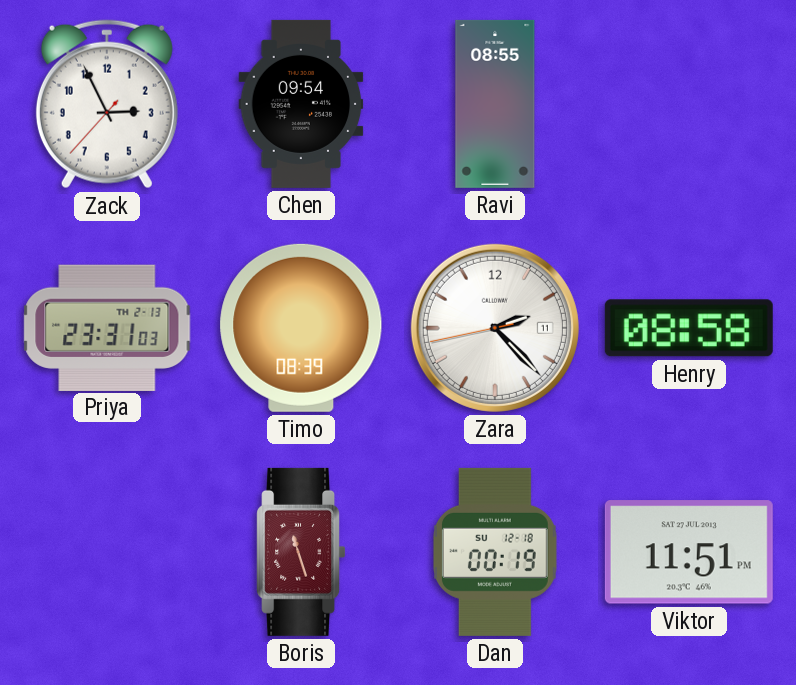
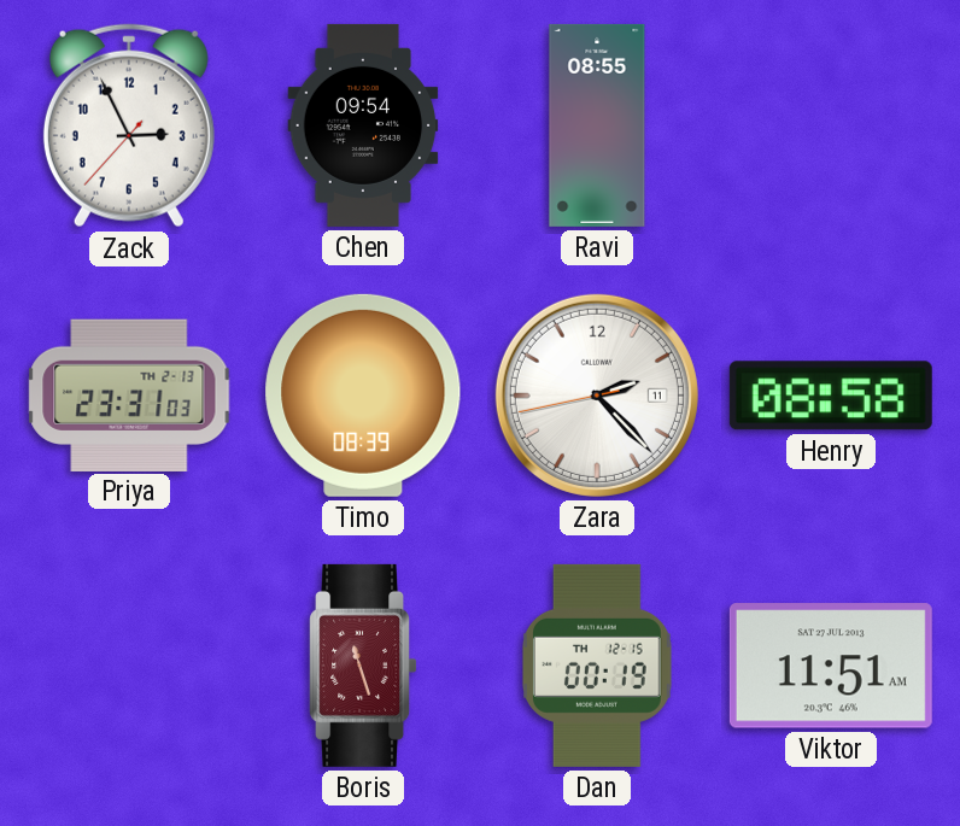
Dan date: SU 12-18 -> TH 12-15
Viktor: 11:51 PM -> 11:51 AM
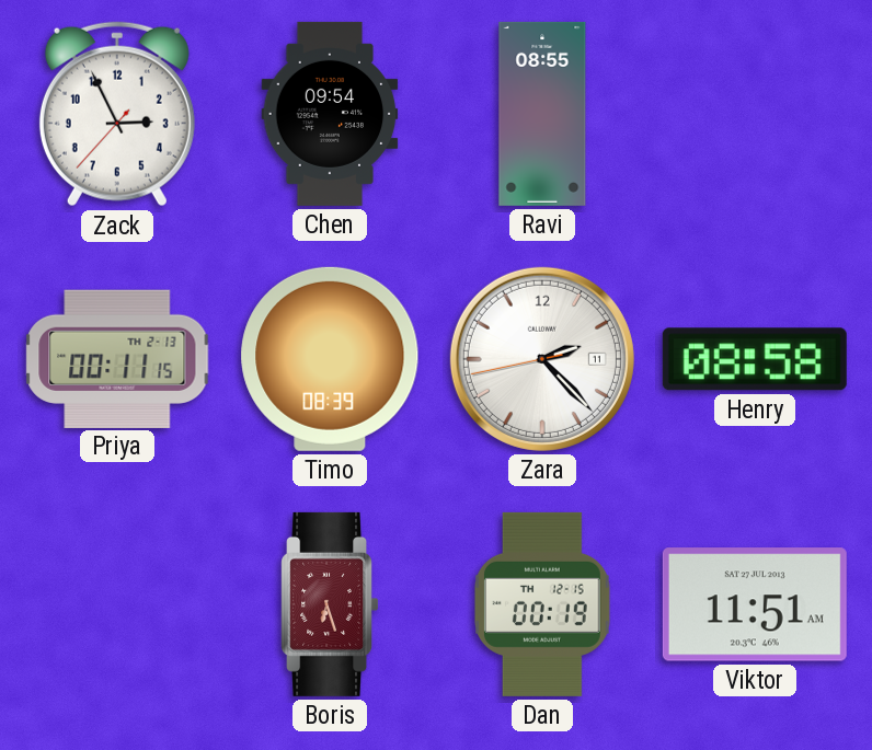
Priya: 23:31 -> 00:11
Boris: 11:27 -> 6:27
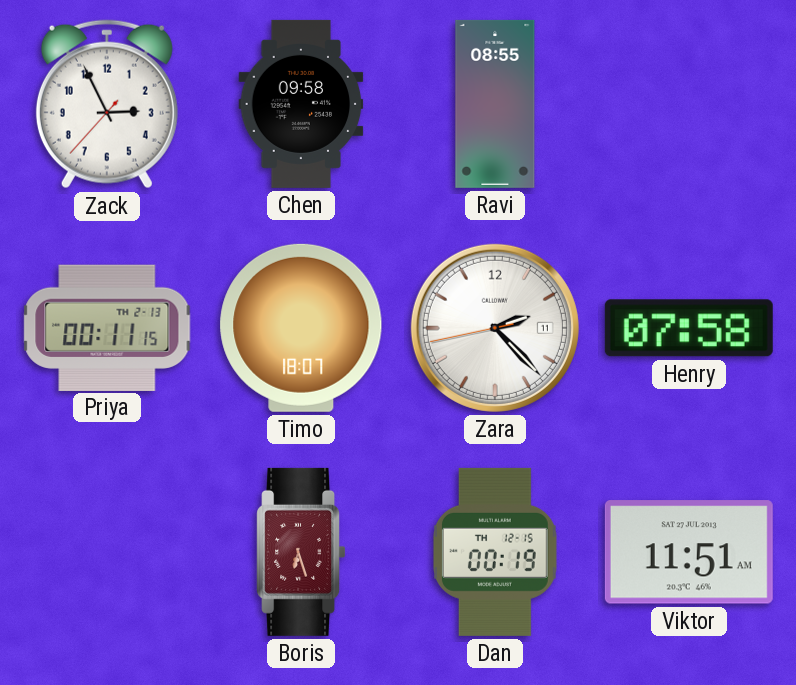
Chen: 09:54 -> 09:58
Timo: 08:39 -> 18:07
Henry: 08:58 -> 07:58
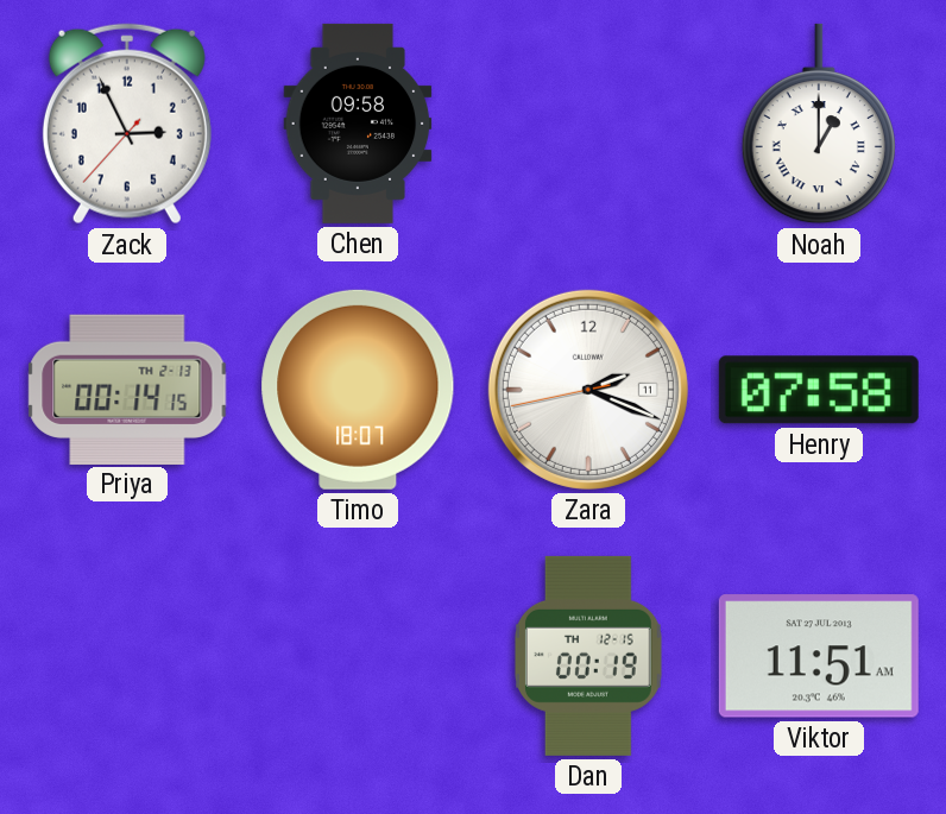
Ravi: 08:55 -> none
Noah: none -> 1:00
Priya: 00:11 -> 00:14
Zara: 2:22 -> 2:18
Boris: 6:27 -> none
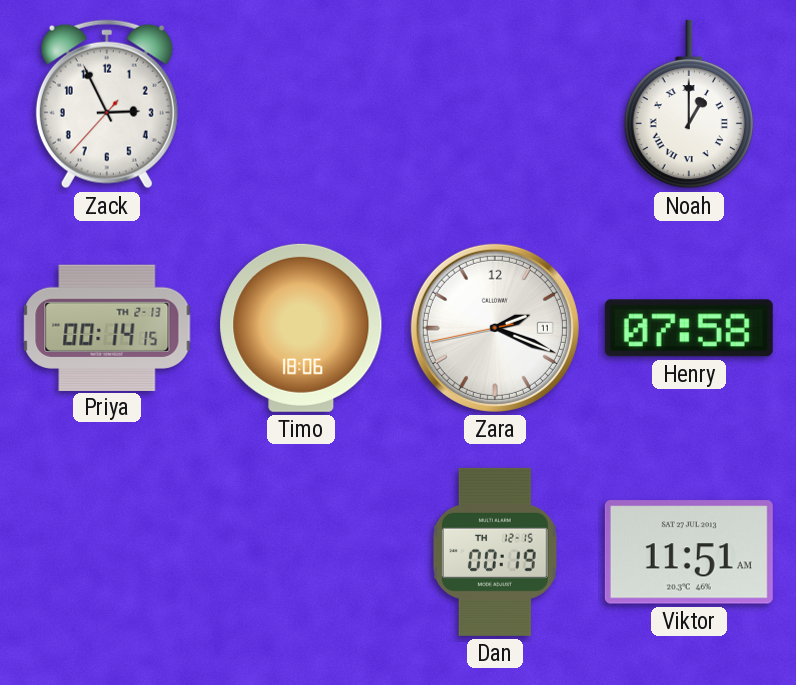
Chen: 09:58 -> none
Timo: 18:07 -> 18:06
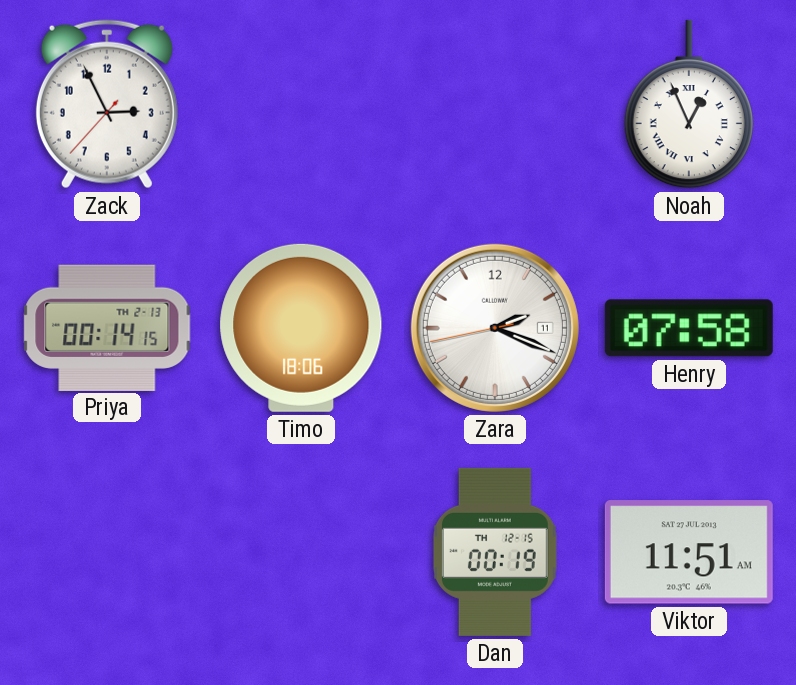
Noah: 1:00 -> 12:56
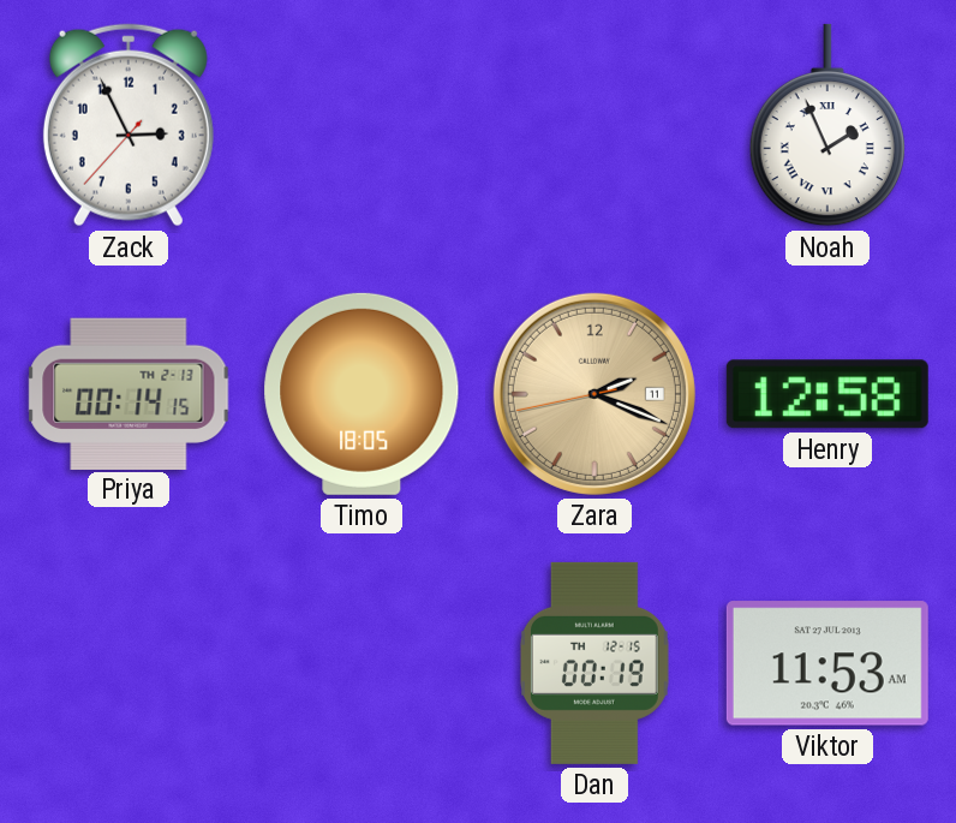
Noah: 12:56 -> 1:56
Timo: 18:06 -> 18:05
Zara dial: white -> champagne
Henry: 07:58 -> 12:58
Viktor: 11:51 -> 11:53
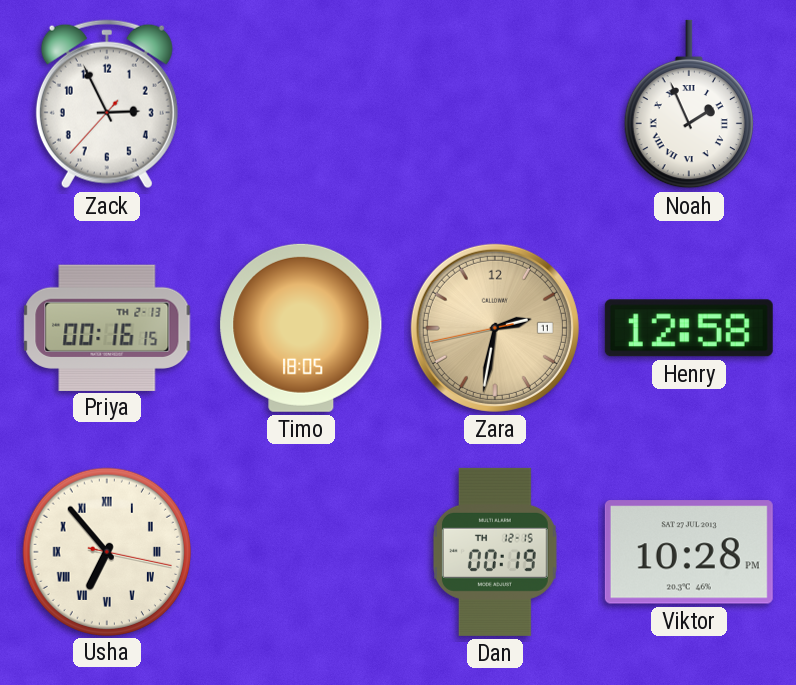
Priya: 00:14 -> 00:16
Zara: 2:18 -> 2:31
Usha: none -> 6:53
Viktor: 11:53 -> 10:28
